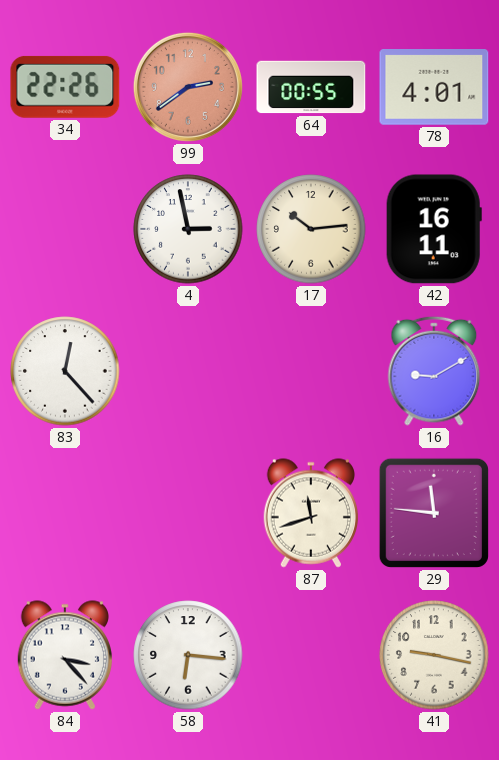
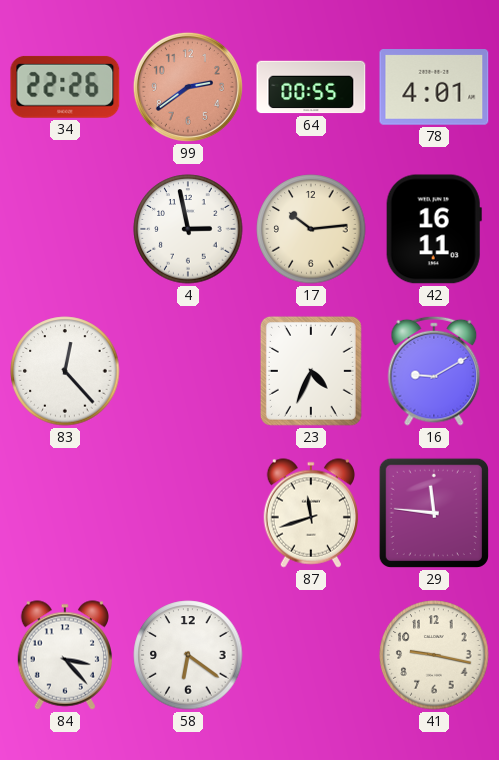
23: none -> 4:34
58: 6:16 -> 6:21
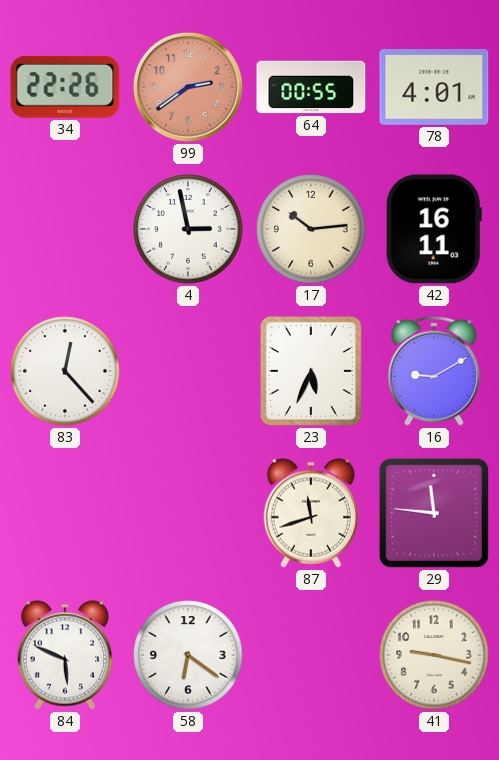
23: 4:34 -> 5:34
84: 3:23 -> 5:49
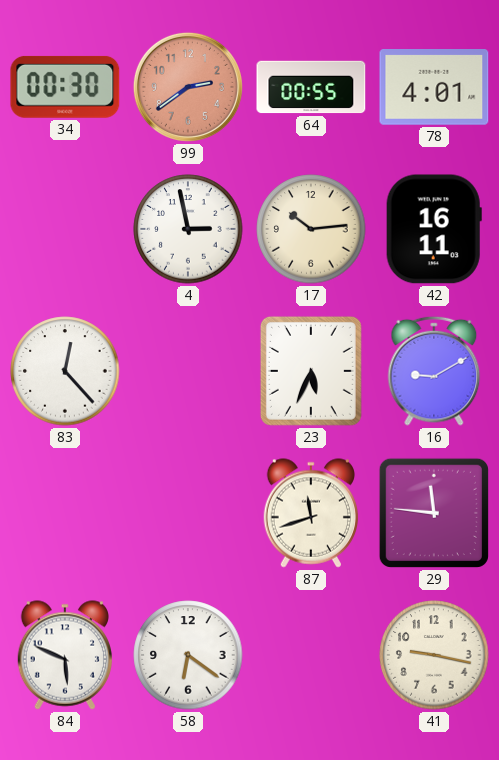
34: 22:26 -> 00:30
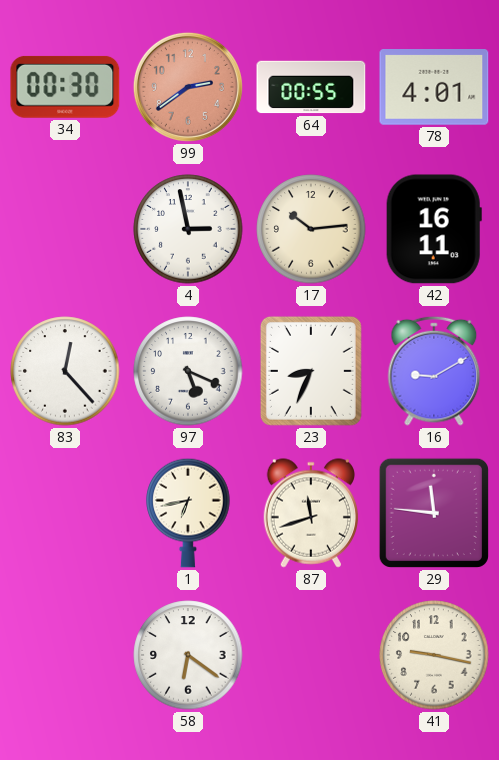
97: none -> 5:19
23: 5:34 -> 8:34
1: none -> 6:43
84: 5:49 -> none
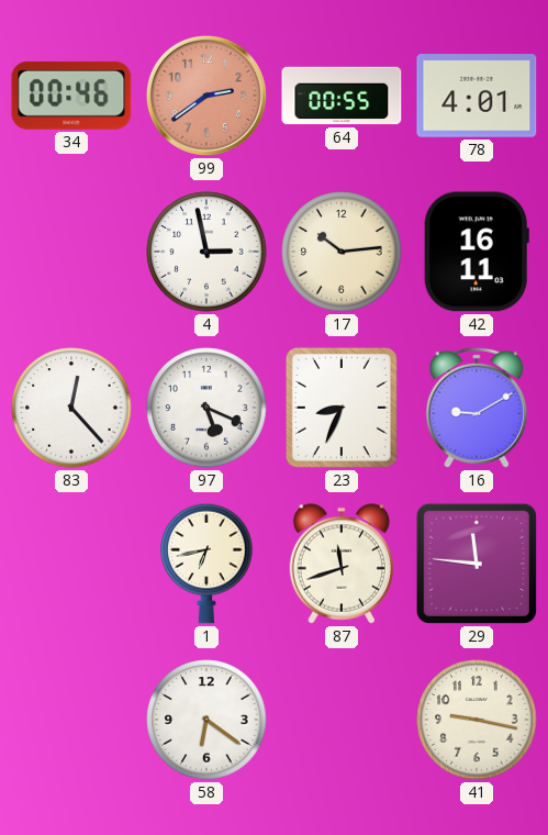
34: 00:30 -> 00:46
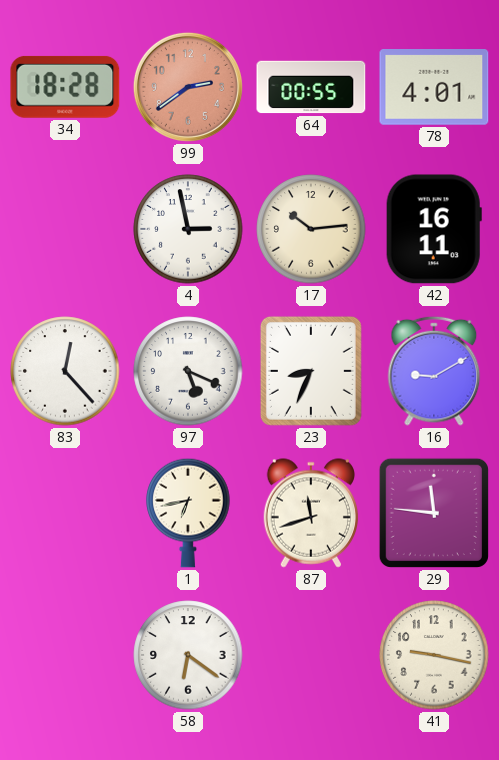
34: 00:46 -> 18:28
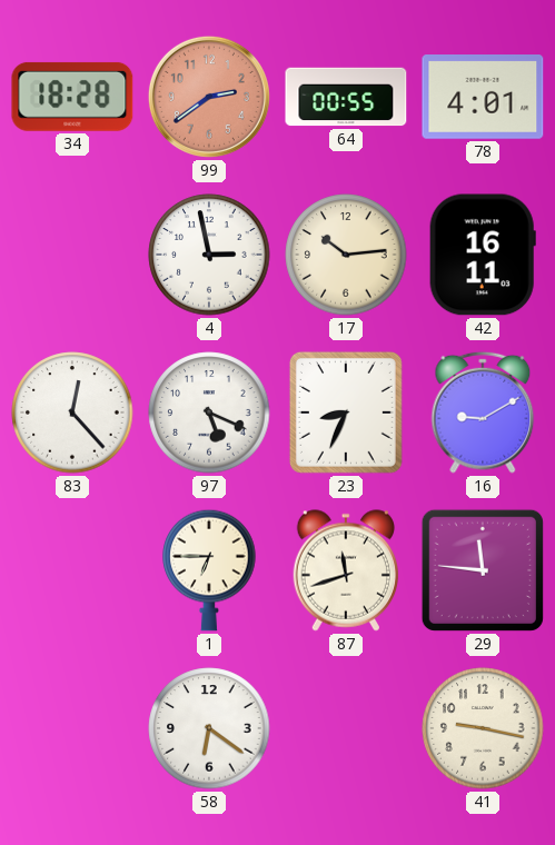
1: 6:43 -> 6:45
